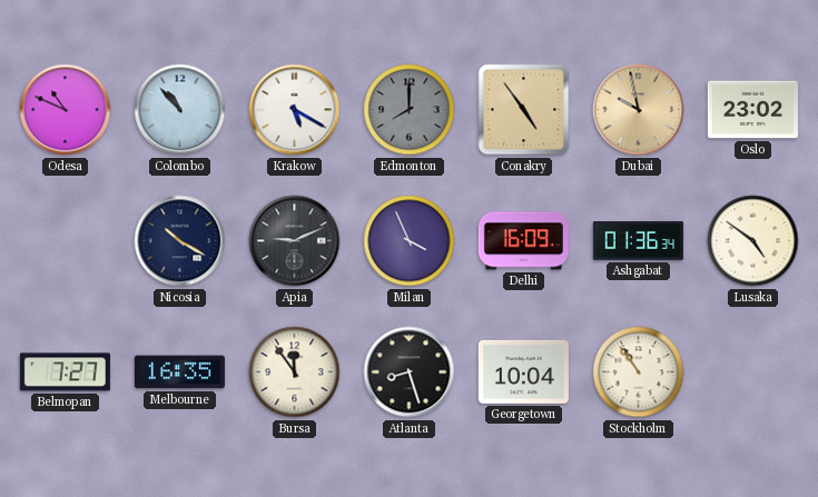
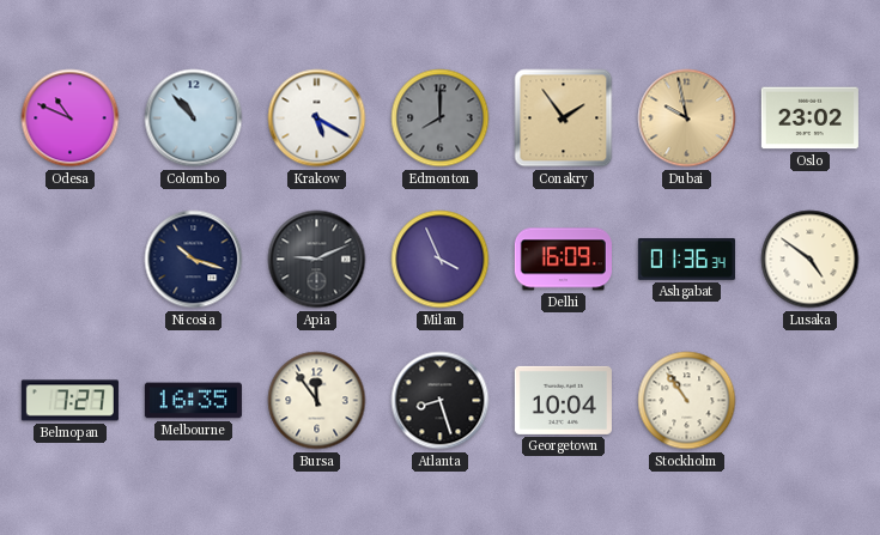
Conakry: 4:54 -> 1:54
Nicosia: 10:20 -> 10:18
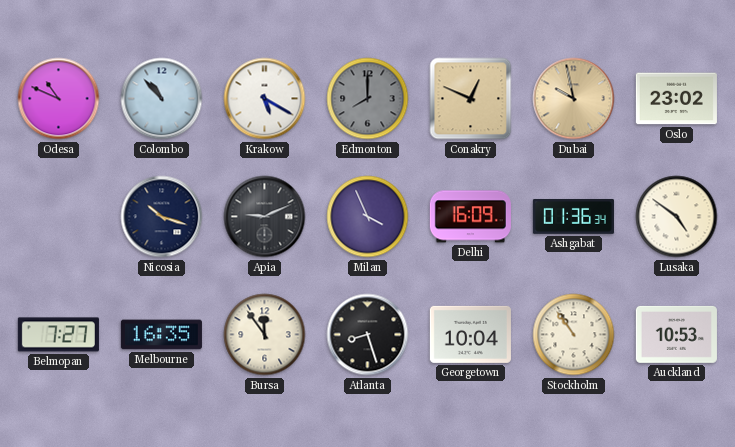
Conakry: 1:54 -> 12:49
Auckland: none -> 10:53
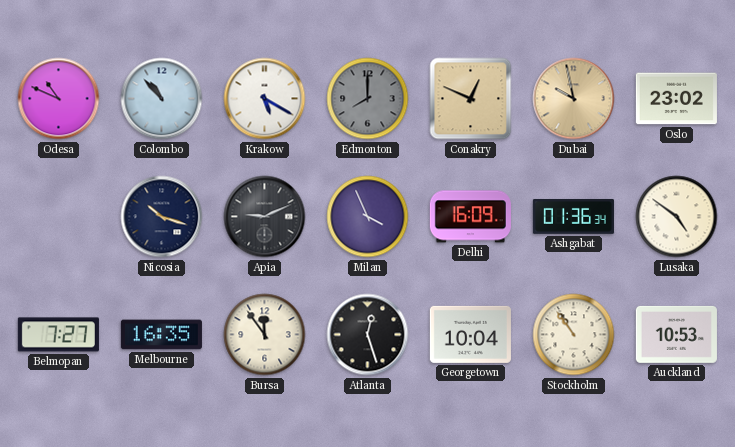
Atlanta: 8:27 -> 12:27
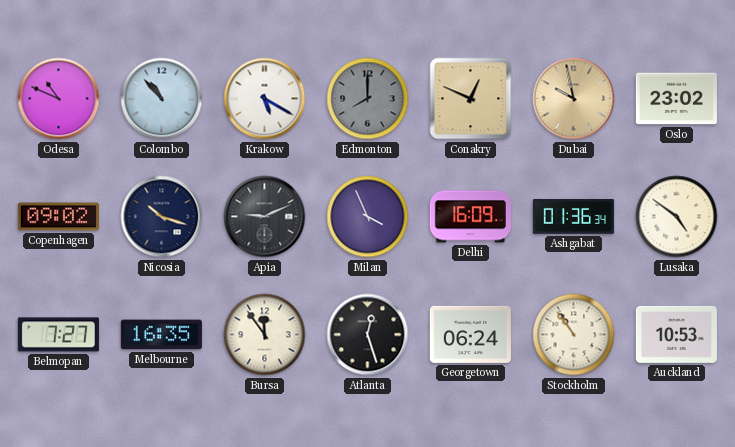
Copenhagen: none -> 09:02
Georgetown: 10:04 -> 06:24
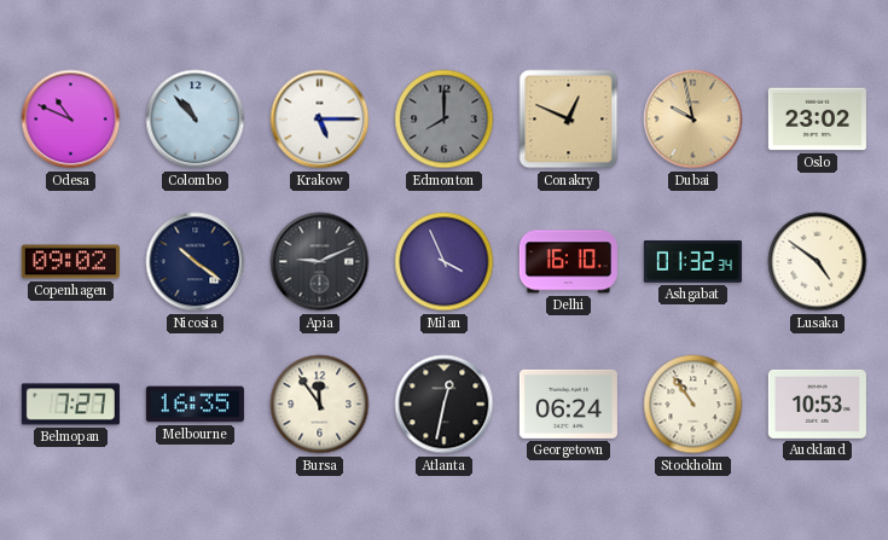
Krakow: 5:20 -> 5:15
Nicosia: 10:18 -> 10:21
Delhi: 16:09 -> 16:10
Ashgabat: 01:36 -> 01:32
Atlanta: 12:27 -> 12:32
